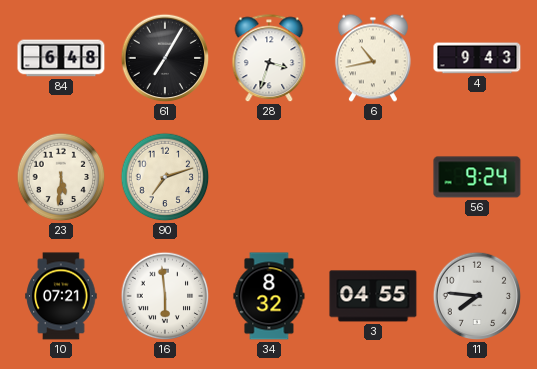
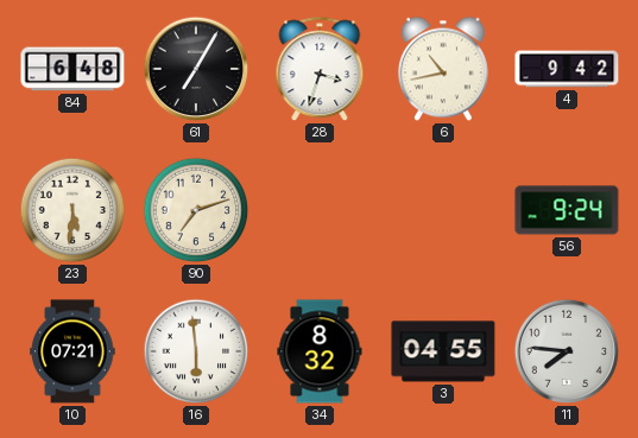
4: 9:43 -> 9:42
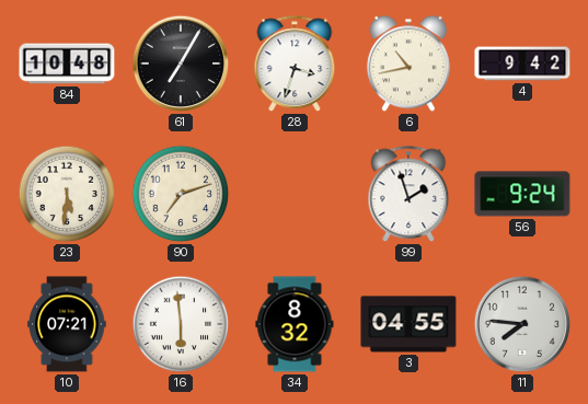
84: 6:48 -> 10:48
99: none -> 1:57
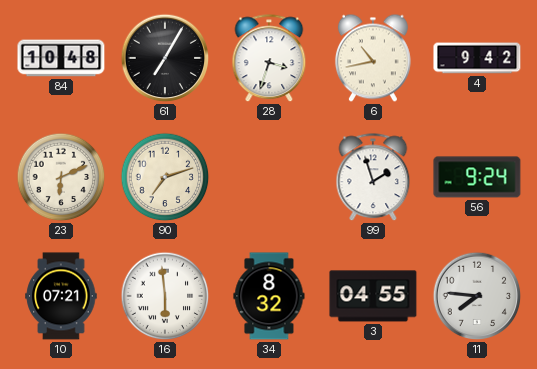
23: 5:31 -> 6:11
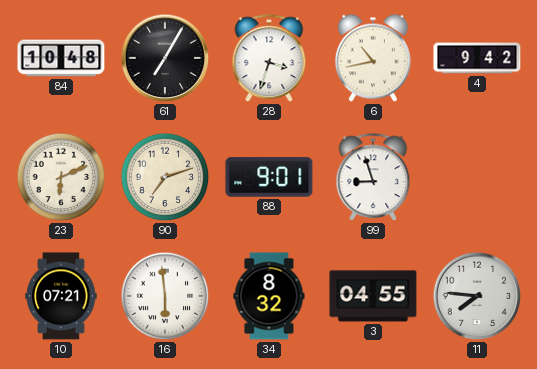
88: none -> 9:01
99: 1:57 -> 8:57
56: 9:24 -> none
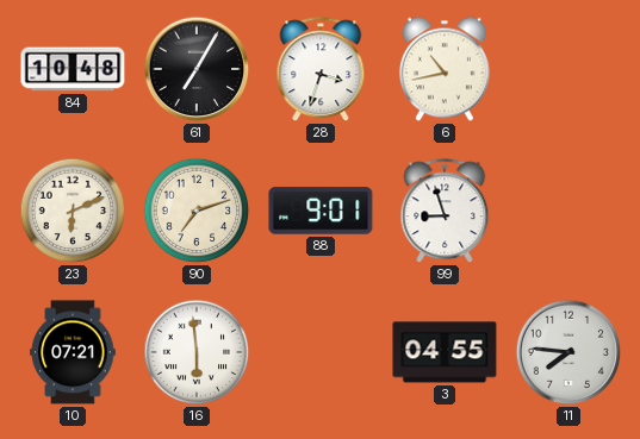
4: 9:42 -> none
34: 8:32 -> none
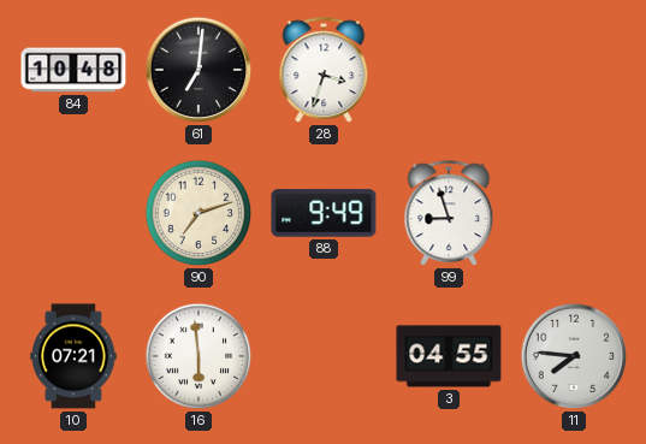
61: 7:05 -> 7:01
6: 10:43 -> none
23: 6:11 -> none
88: 9:01 -> 9:49
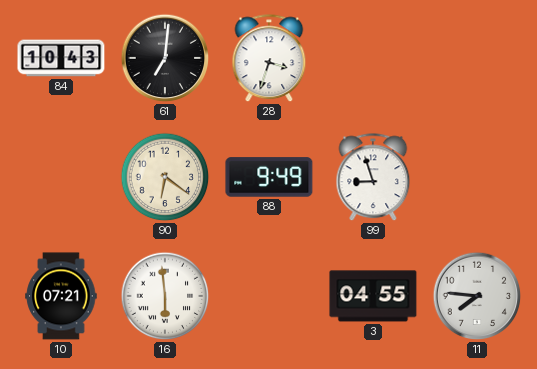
84: 10:48 -> 10:43
90: 7:12 -> 6:21
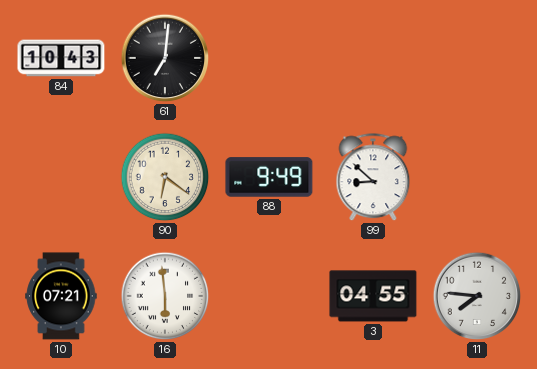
28: 3:33 -> none
99: 8:57 -> 8:52
